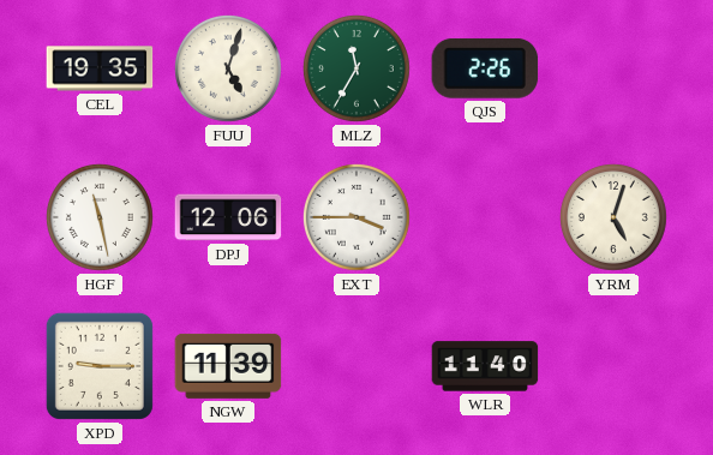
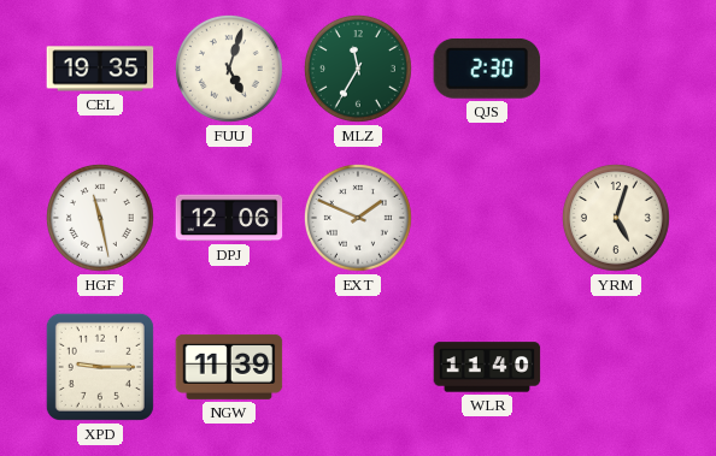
QJS: 2:26 -> 2:30
EXT: 3:45 -> 1:49
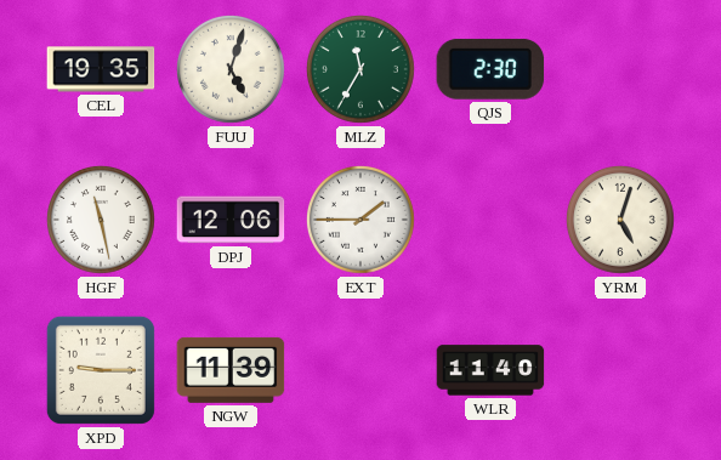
EXT: 1:49 -> 1:45
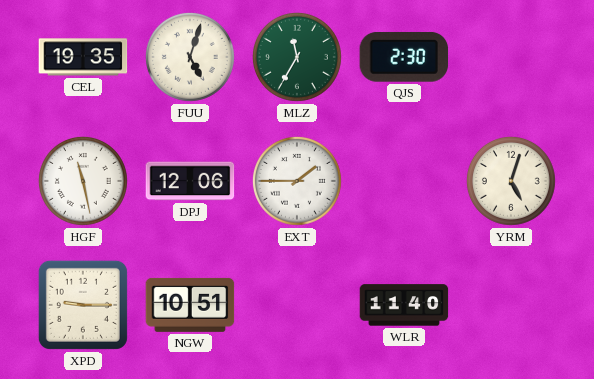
NGW: 11:39 -> 10:51
